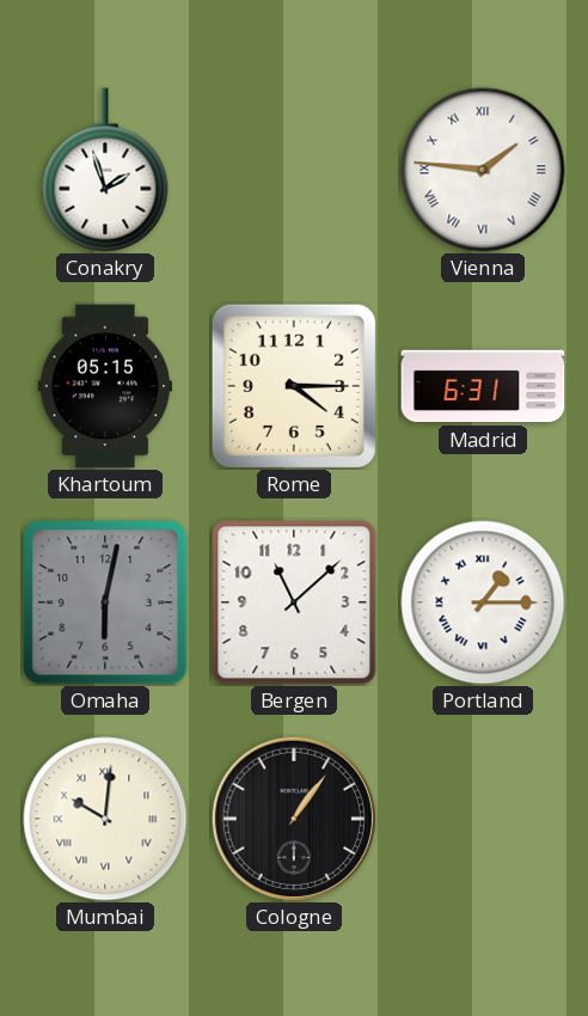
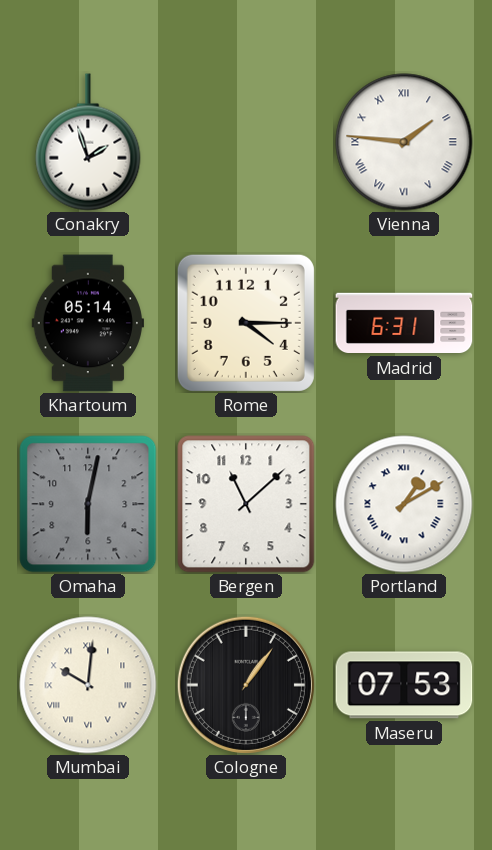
Khartoum: 05:15 -> 05:14
Portland: 1:15 -> 1:10
Maseru: none -> 07:53
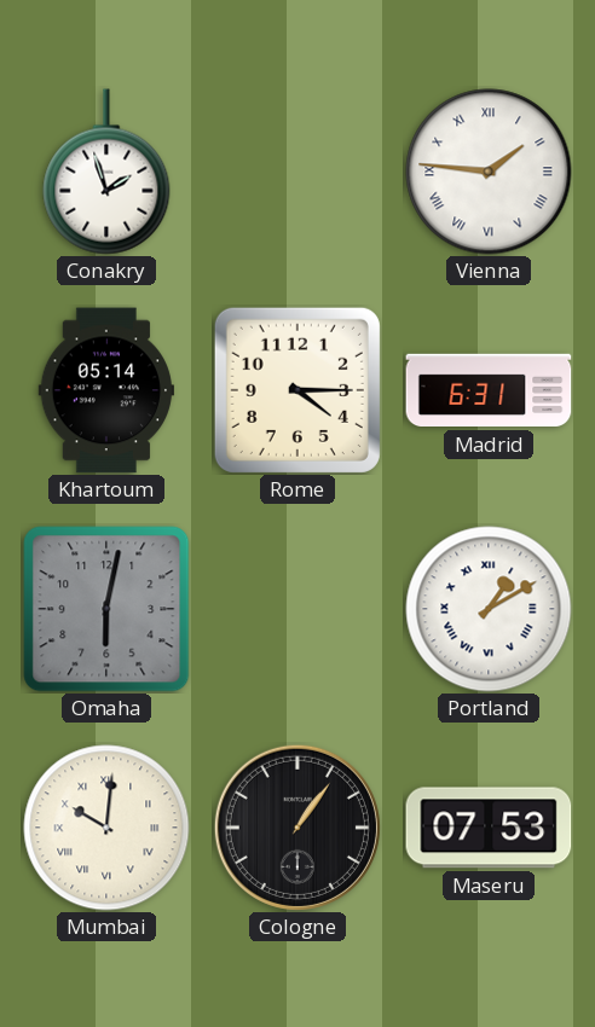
Bergen: 11:08 -> none
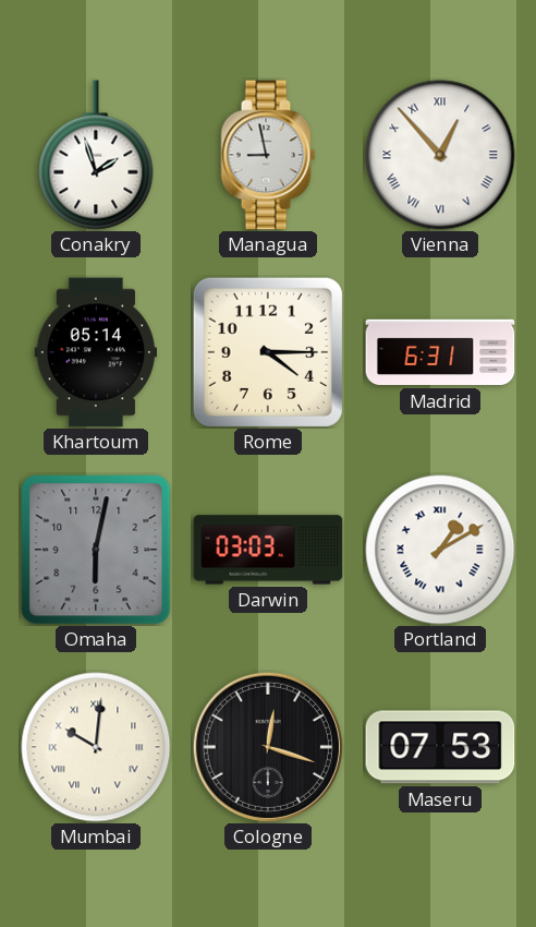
Managua: none -> 8:58
Vienna: 1:46 -> 12:53
Darwin: none -> 03:03
Cologne: 1:06 -> 12:18
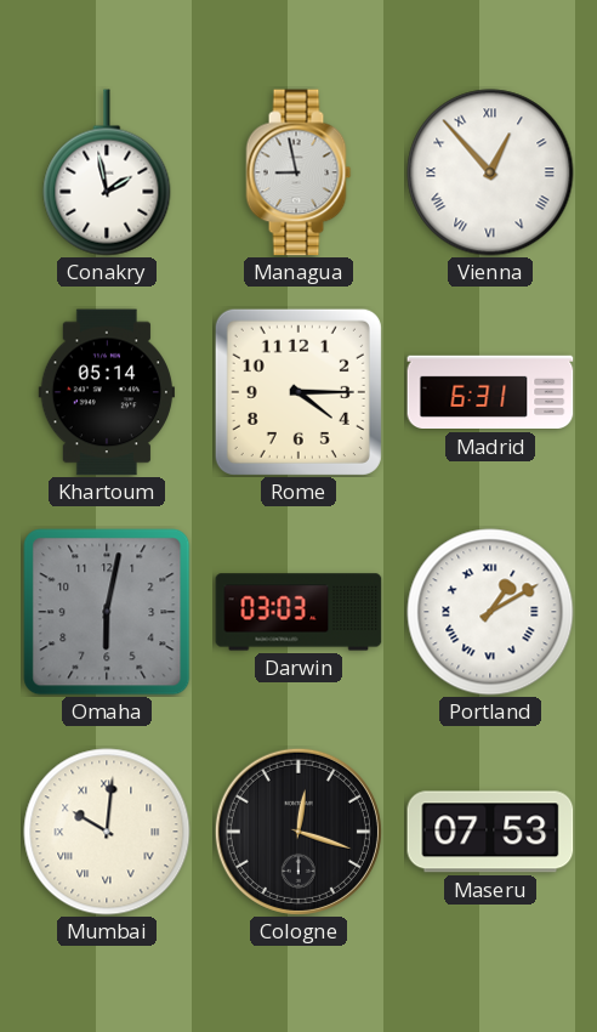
Conakry: 1:57 -> 1:58
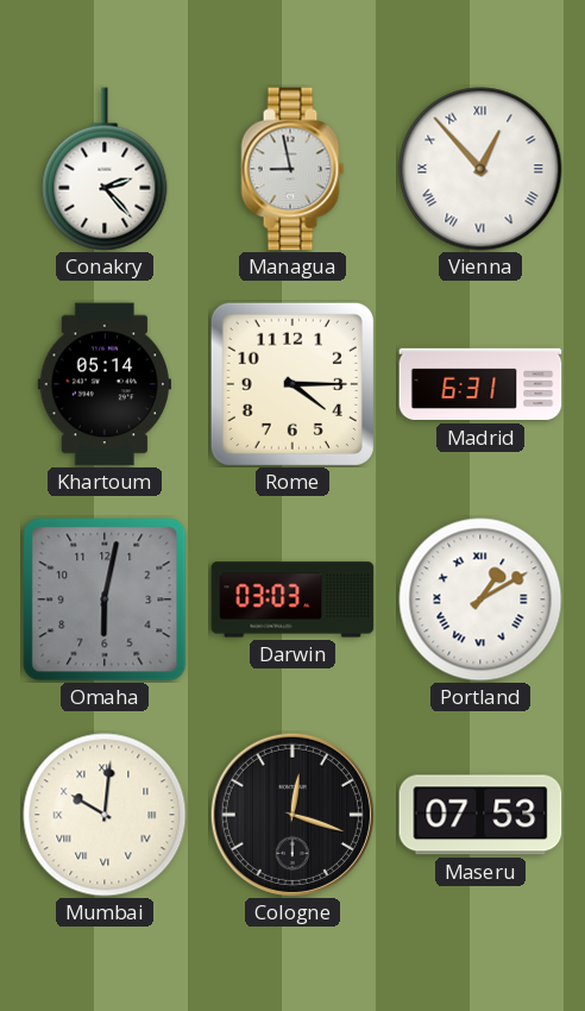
Conakry: 1:58 -> 2:23
